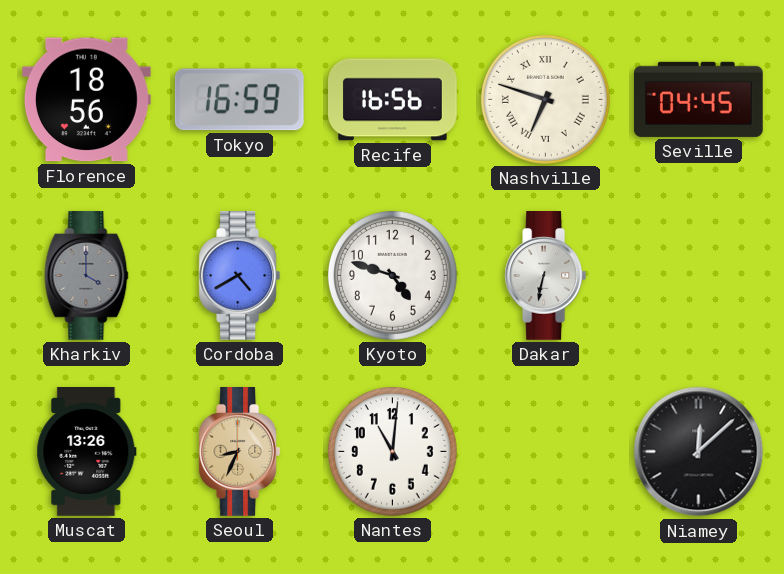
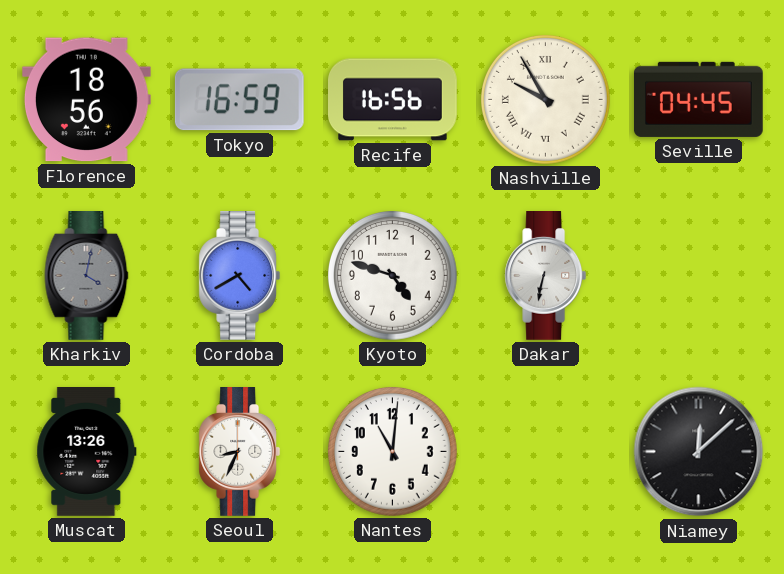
Nashville: 6:48 -> 9:55
Kharkiv: 4:00 -> 4:02
Seoul dial: champagne -> white
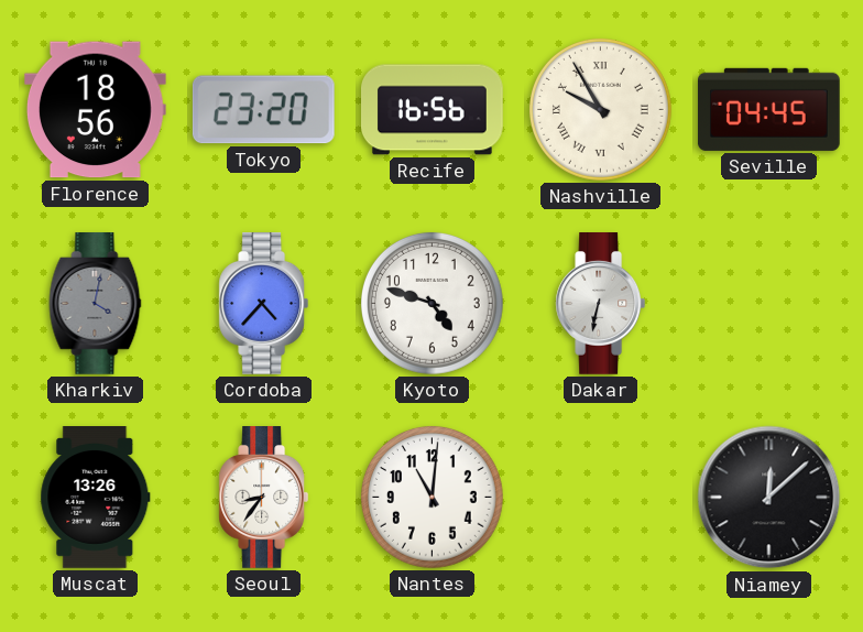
Tokyo: 16:59 -> 23:20
Cordoba: 4:40 -> 4:37
Seoul: 8:34 -> 8:36
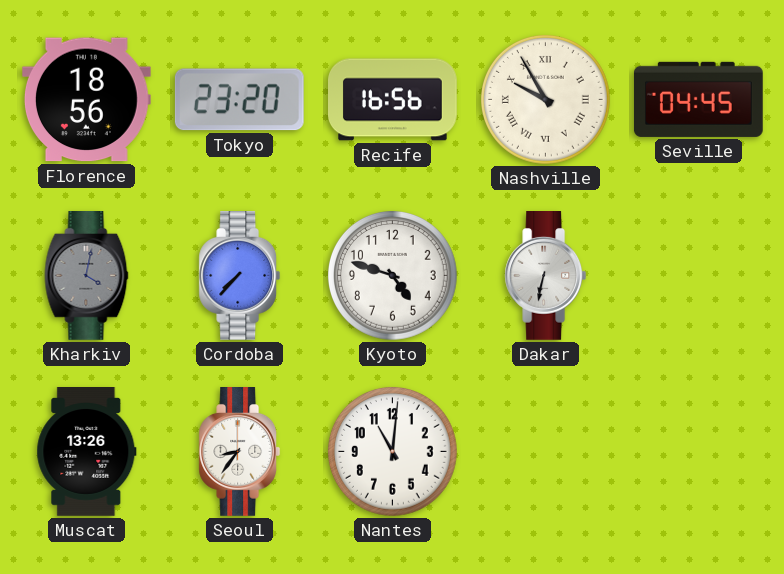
Cordoba: 4:37 -> 7:37
Niamey: 12:08 -> none
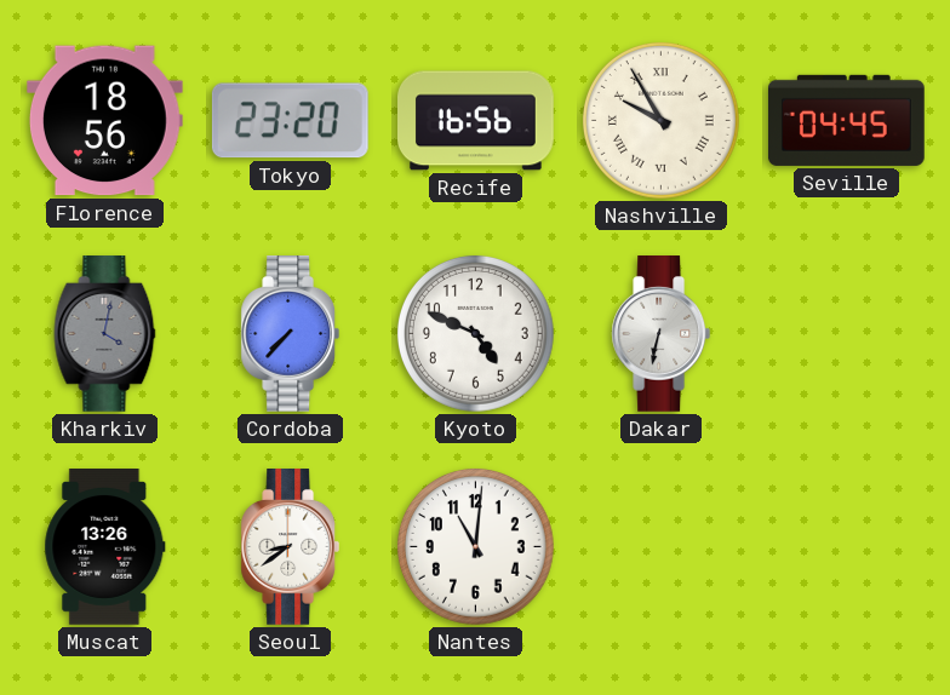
Kyoto: 4:48 -> 4:49
Seoul: 8:36 -> 8:39
